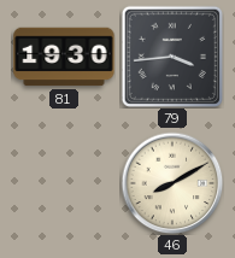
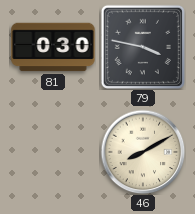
81: 19:30 -> 0:30
79: 3:44 -> 3:47
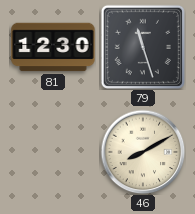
81: 0:30 -> 12:30
79: 3:47 -> 11:27
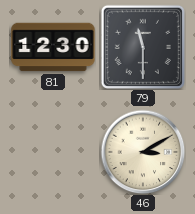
79: 11:27 -> 11:30
46: 8:10 -> 3:10
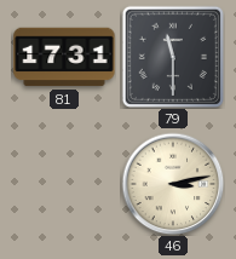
81: 12:30 -> 17:31
46: 3:10 -> 3:13
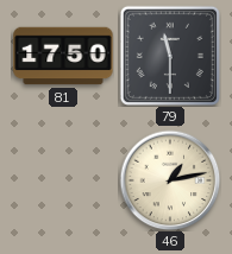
81: 17:31 -> 17:50
46: 3:13 -> 1:13
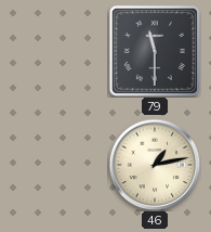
81: 17:50 -> none
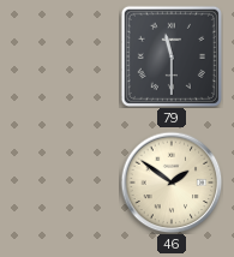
46: 1:13 -> 1:51
